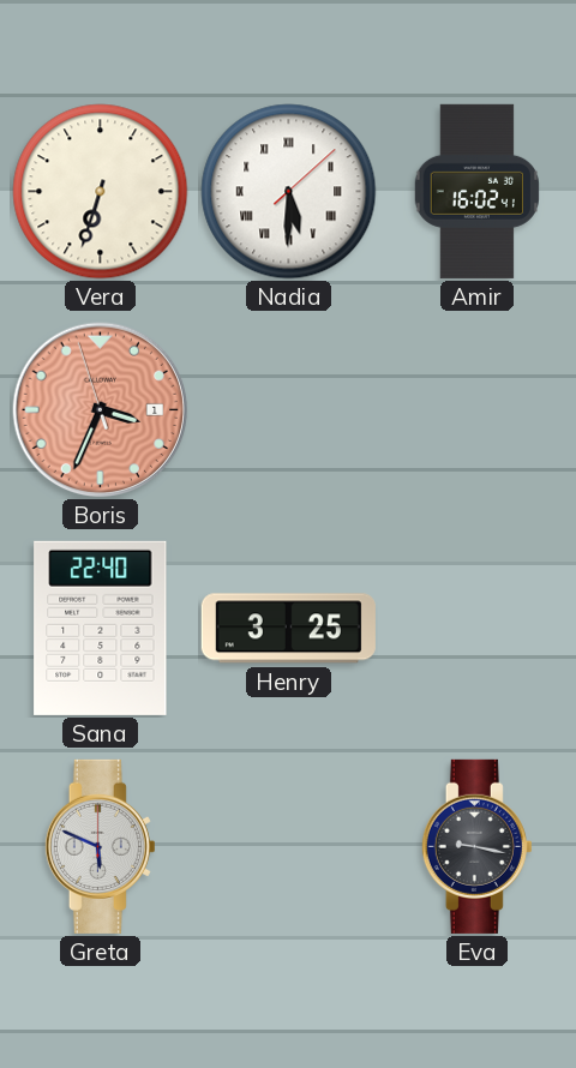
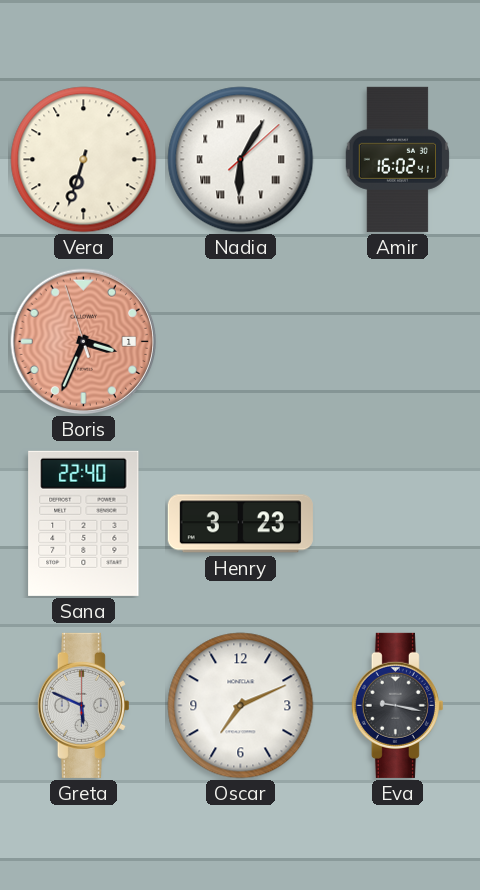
Nadia: 5:30 -> 6:05
Henry: 3:25 -> 3:23
Oscar: none -> 7:11
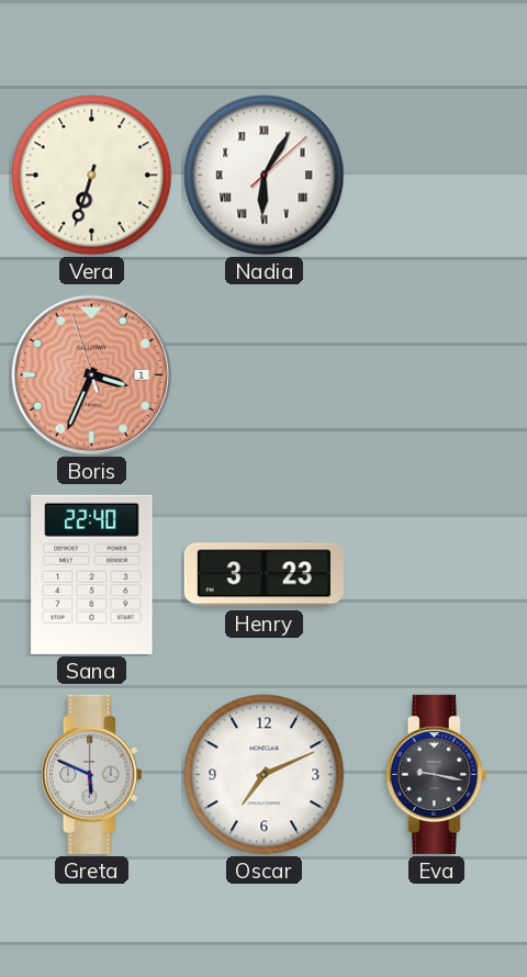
Amir: 16:02 -> none
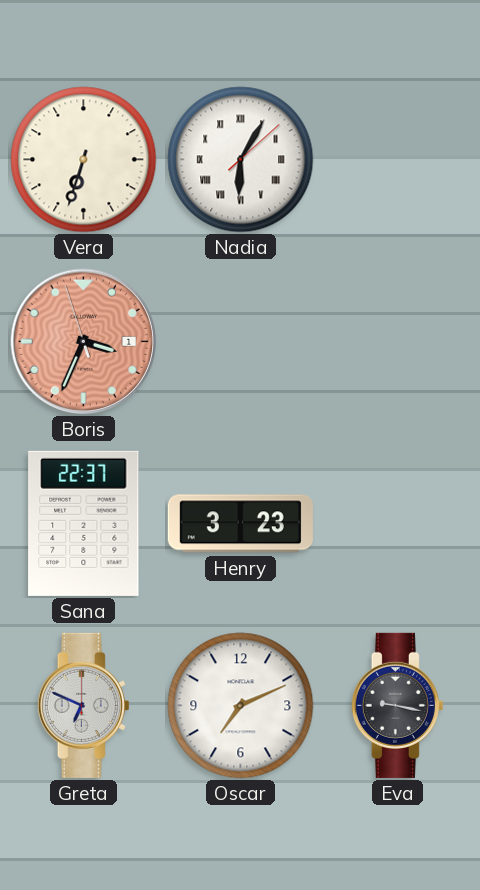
Sana: 22:40 -> 22:37
Greta: 5:49 -> 6:49
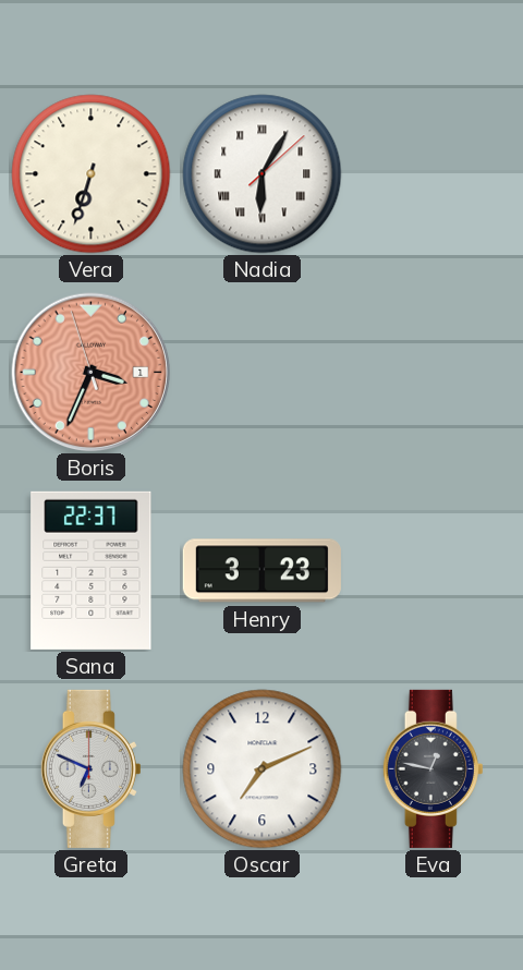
Eva: 9:17 -> 12:47
